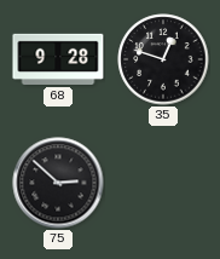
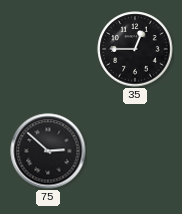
68: 9:28 -> none
35: 12:48 -> 12:45
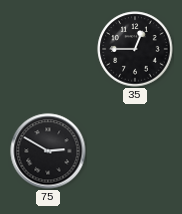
75: 2:52 -> 2:50
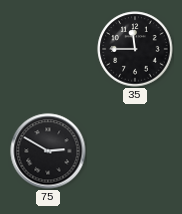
35: 12:45 -> 11:45
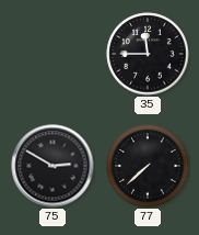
77: none -> 7:38
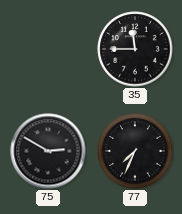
77: 7:38 -> 7:34
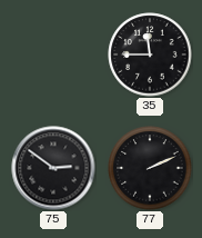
75: 2:50 -> 2:51
77: 7:34 -> 2:11
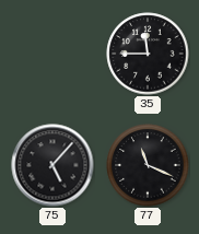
75: 2:51 -> 5:07
77: 2:11 -> 11:19
